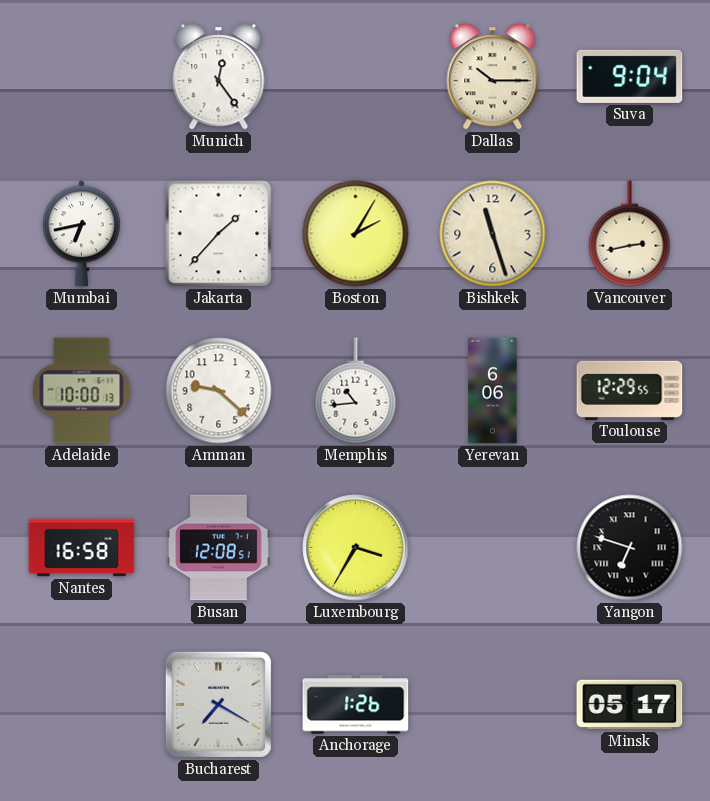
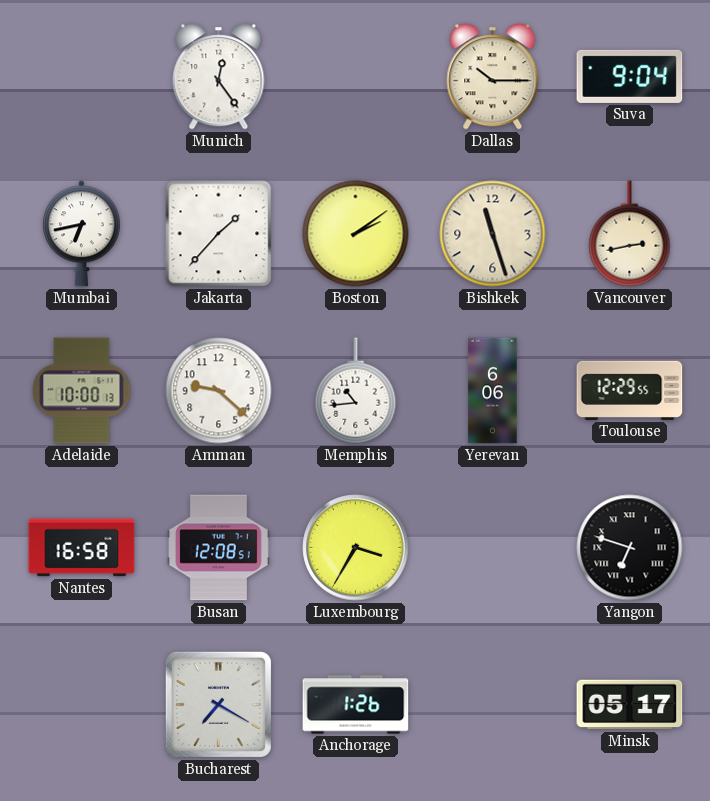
Boston: 2:05 -> 2:09
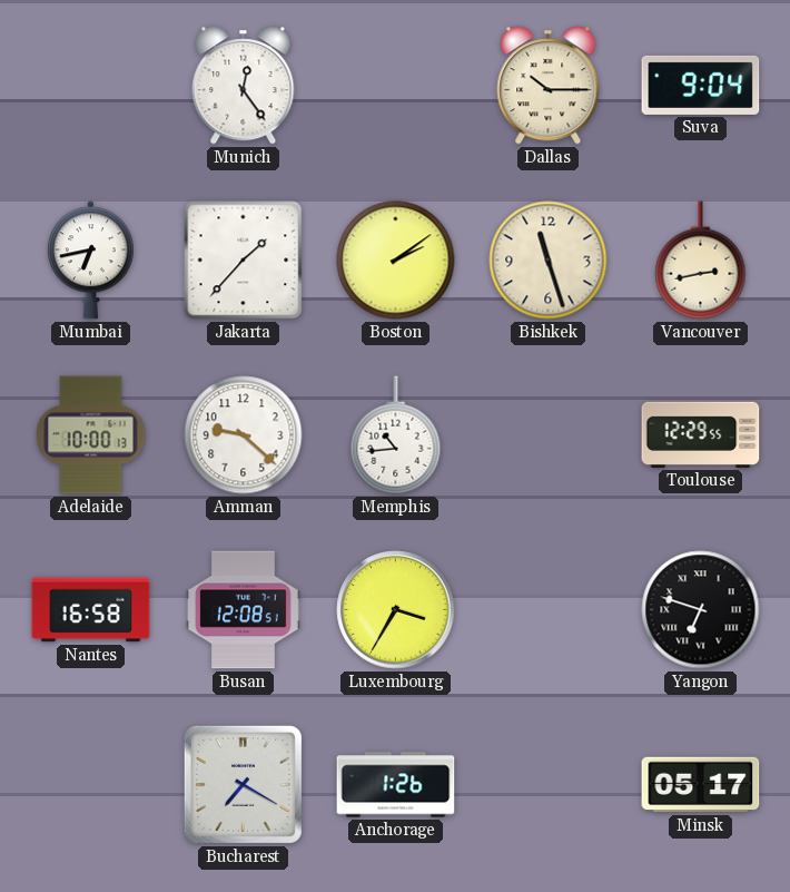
Yerevan: 6:06 -> none
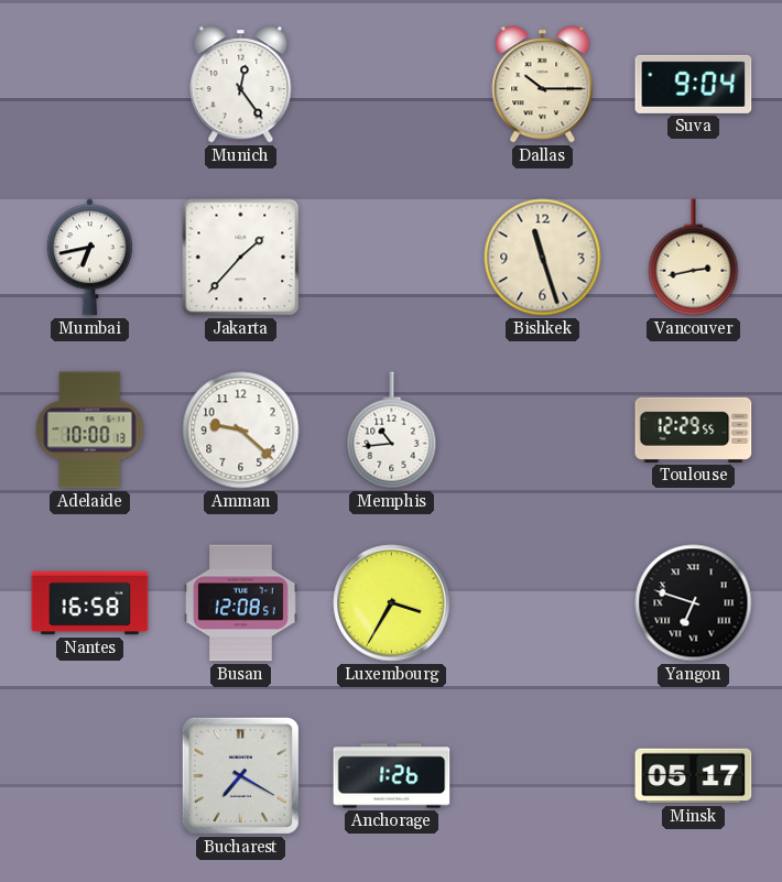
Boston: 2:09 -> none
